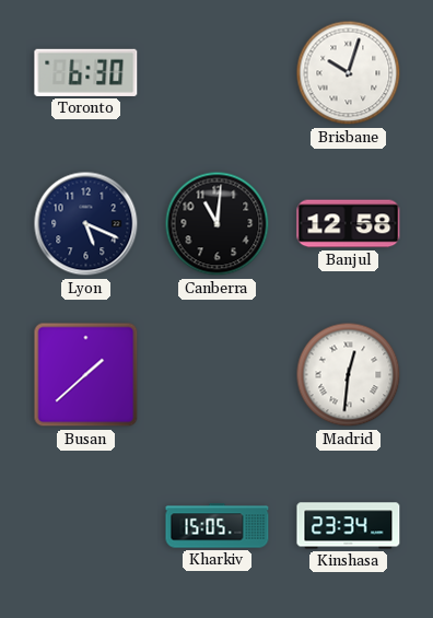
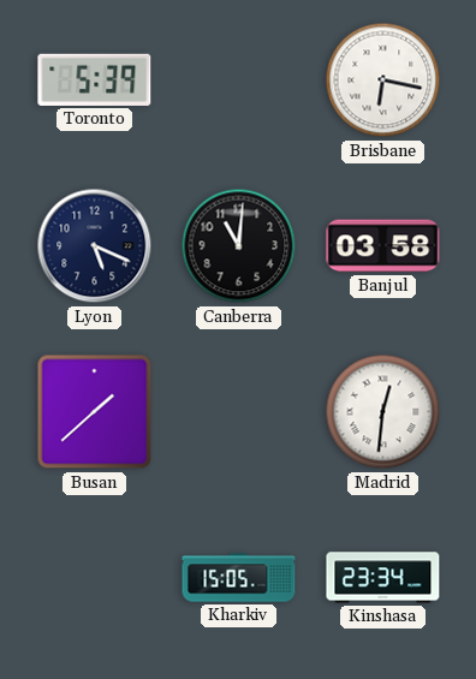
Toronto: 6:30 -> 5:39
Brisbane: 10:03 -> 6:17
Banjul: 12:58 -> 03:58
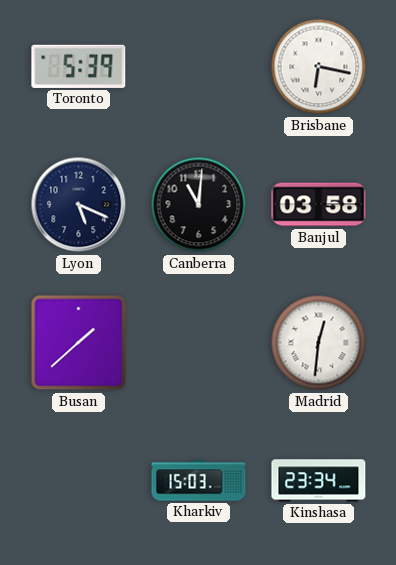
Kharkiv: 15:05 -> 15:03
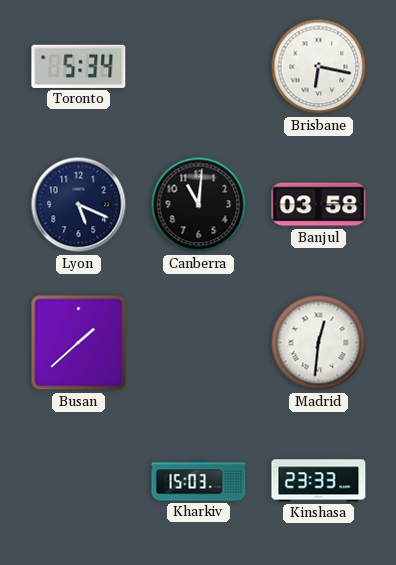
Toronto: 5:39 -> 5:34
Kinshasa: 23:34 -> 23:33
